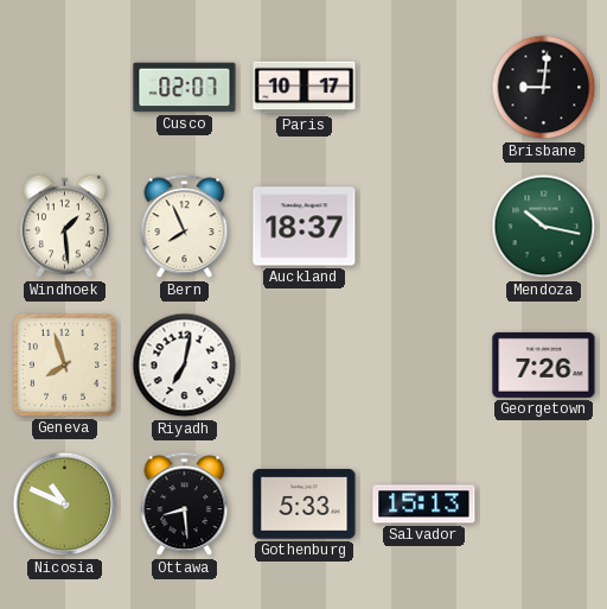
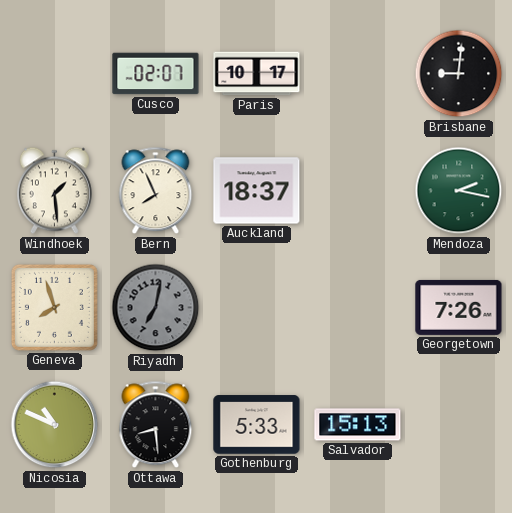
Mendoza: 10:17 -> 2:17
Riyadh dial: white -> grey
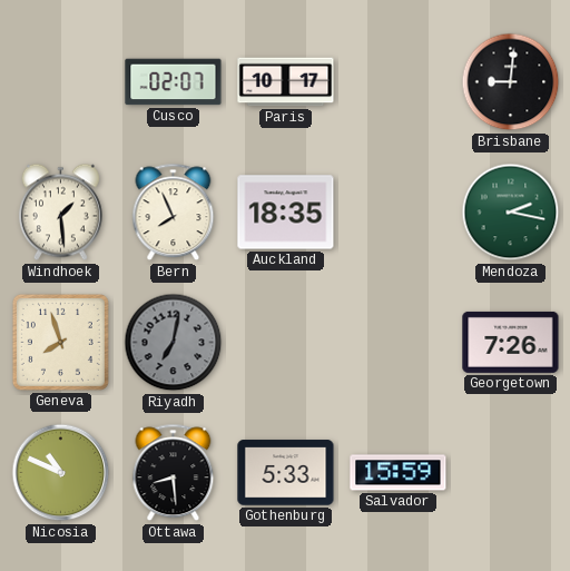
Auckland: 18:37 -> 18:35
Salvador: 15:13 -> 15:59
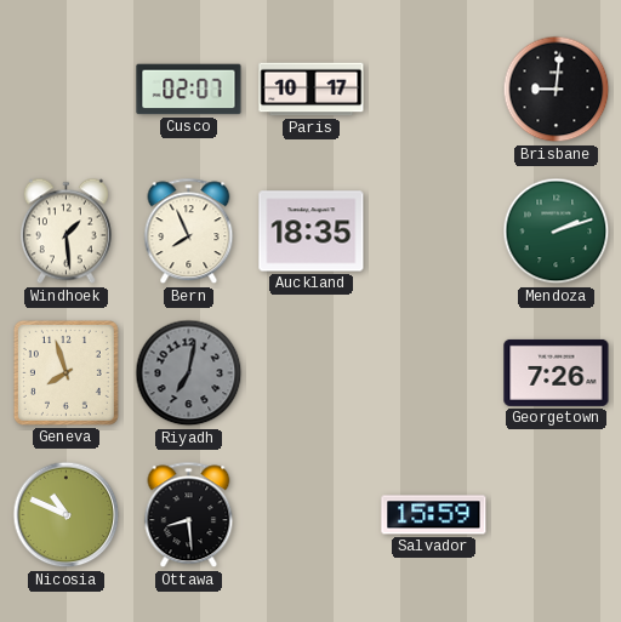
Mendoza: 2:17 -> 2:12
Gothenburg: 5:33 -> none
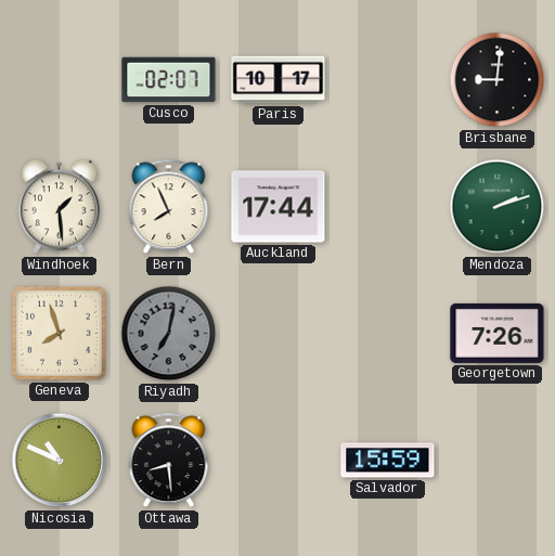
Auckland: 18:35 -> 17:44
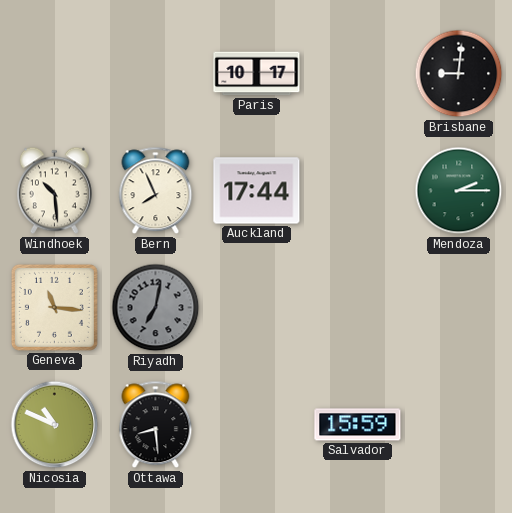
Cusco: 02:07 -> none
Windhoek: 1:29 -> 10:29
Mendoza: 2:12 -> 2:15
Geneva: 7:57 -> 11:16
Georgetown: 7:26 -> none
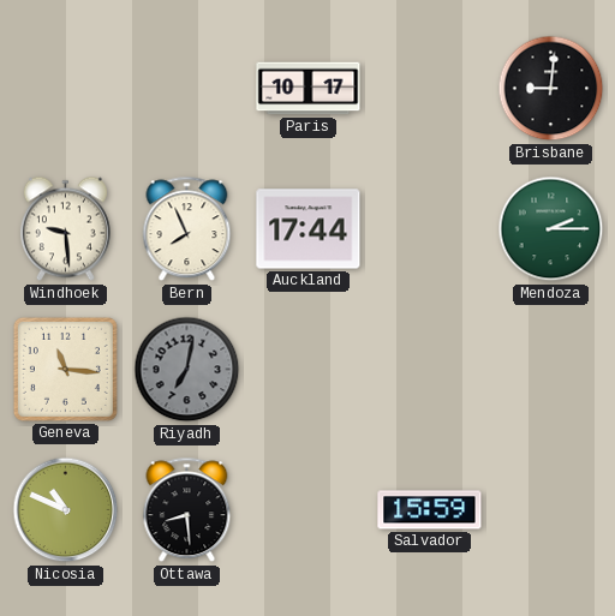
Windhoek: 10:29 -> 9:29
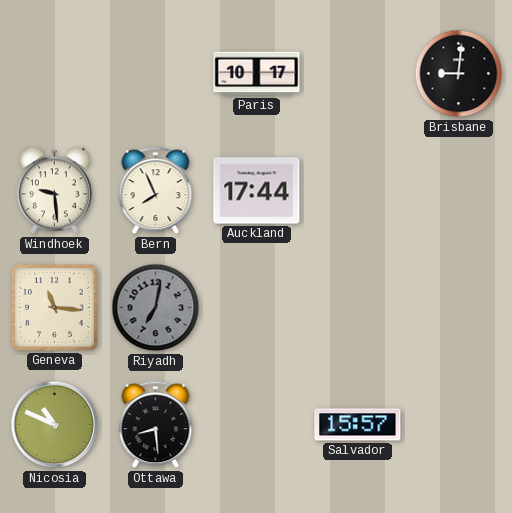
Mendoza: 2:15 -> none
Salvador: 15:59 -> 15:57
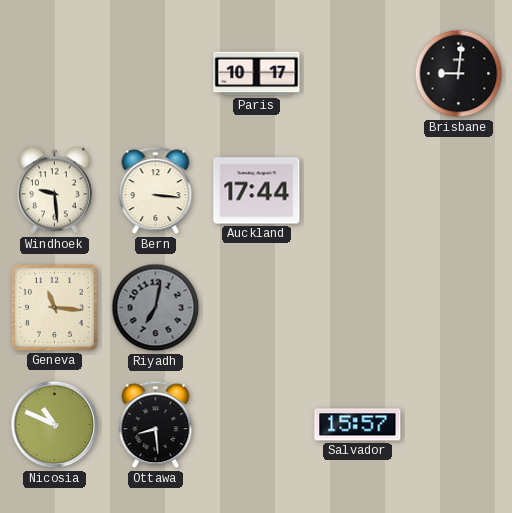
Bern: 7:56 -> 3:16
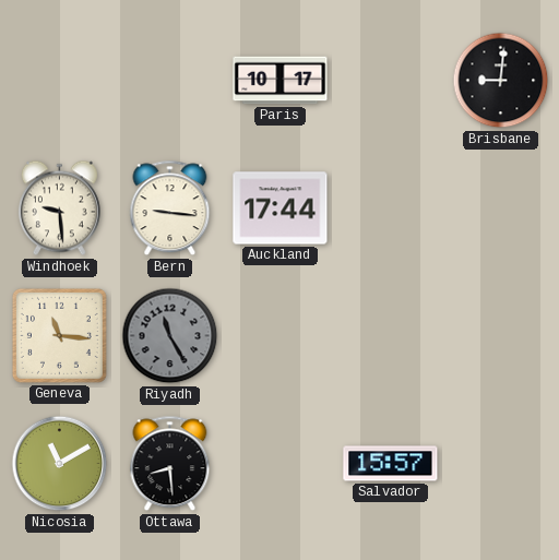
Bern: 3:16 -> 9:16
Riyadh: 7:02 -> 11:25
Nicosia: 10:49 -> 11:10
